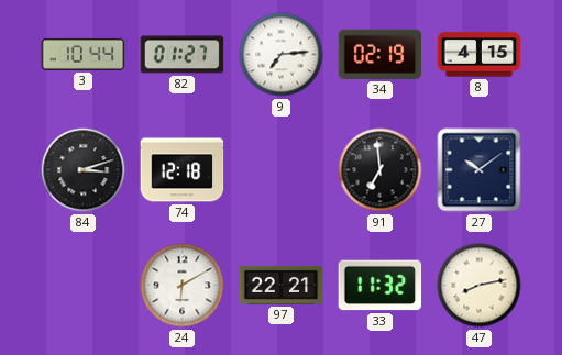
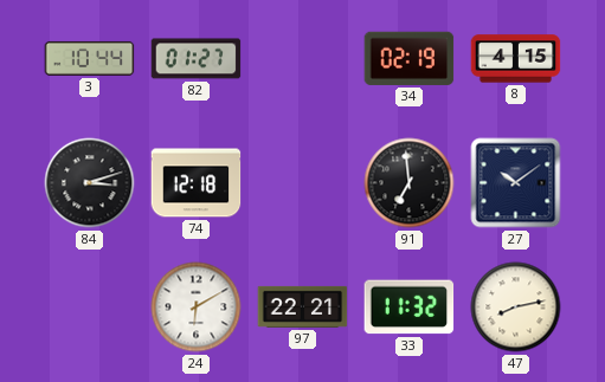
9: 7:14 -> none
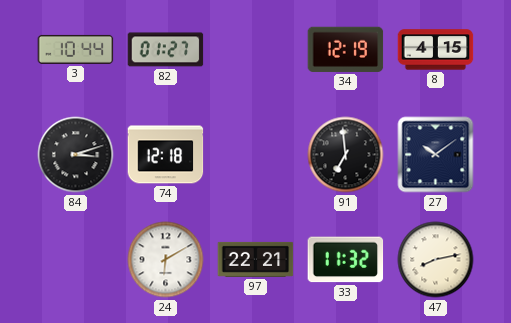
34: 02:19 -> 12:19
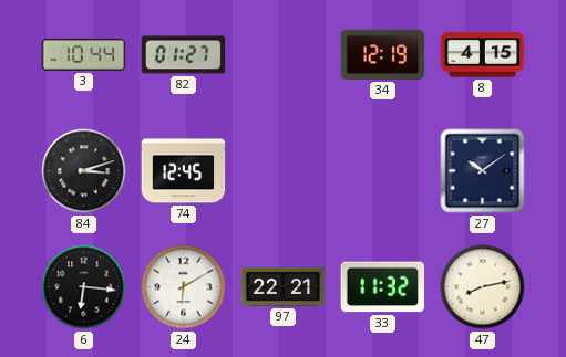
74: 12:18 -> 12:45
91: 6:59 -> none
6: none -> 6:16
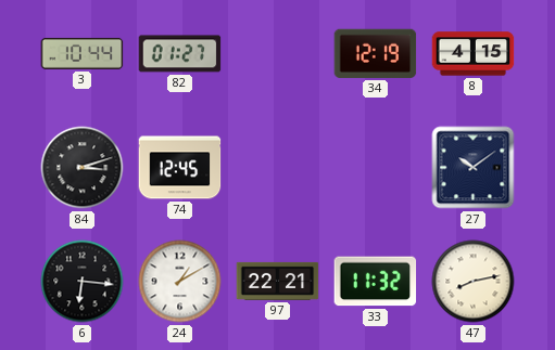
24: 6:10 -> 1:10
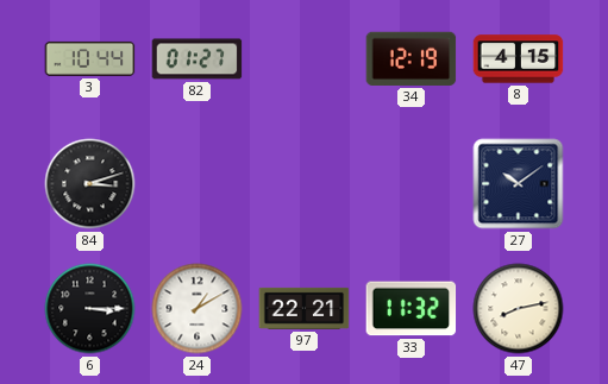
74: 12:45 -> none
6: 6:16 -> 3:15
